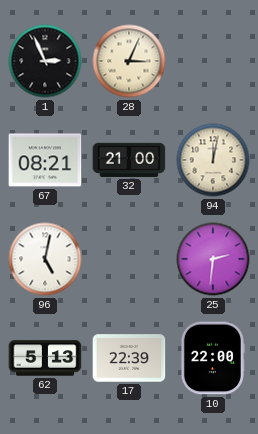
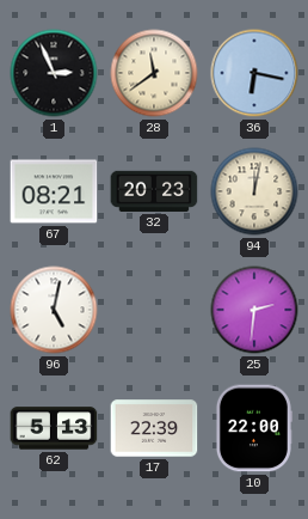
28: 3:04 -> 11:39
36: none -> 6:17
32: 21:00 -> 20:23
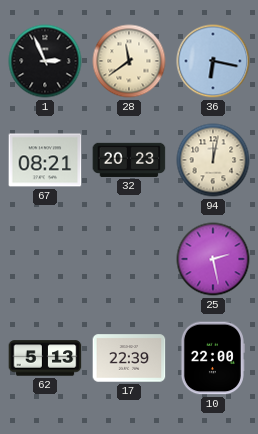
96: 5:02 -> none
25: 2:31 -> 2:28
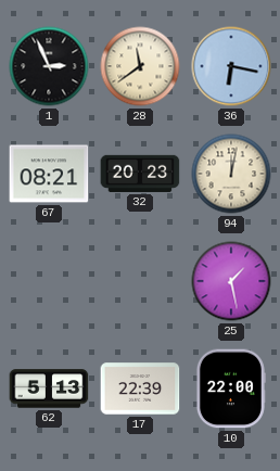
25: 2:28 -> 1:28
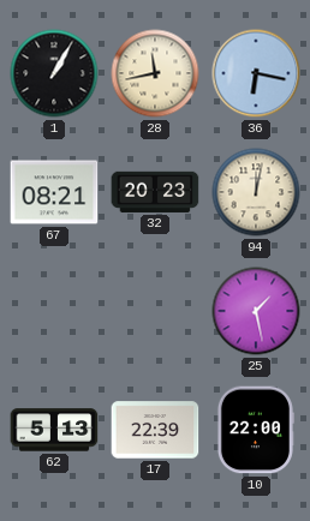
1: 2:56 -> 1:05
28: 11:39 -> 11:43
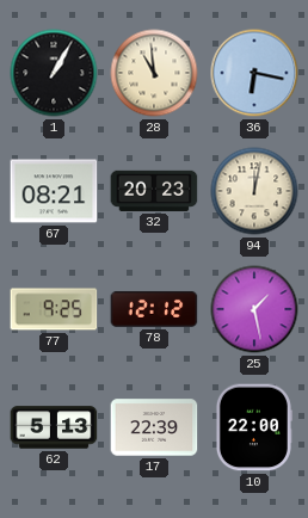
28: 11:43 -> 10:59
77: none -> 9:25
78: none -> 12:12
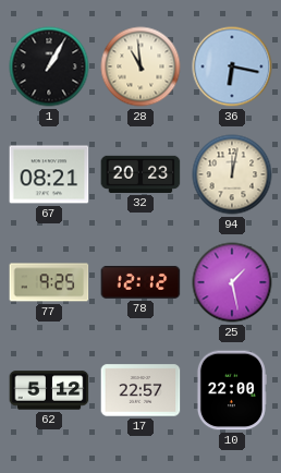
62: 5:13 -> 5:12
17: 22:39 -> 22:57
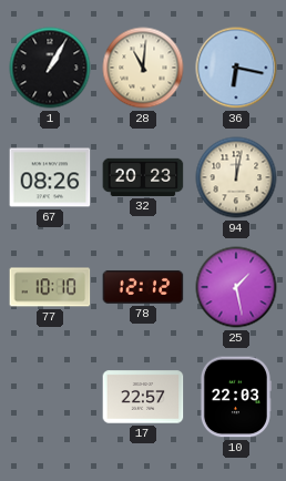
28: 10:59 -> 11:01
67: 08:21 -> 08:26
77: 9:25 -> 10:10
62: 5:12 -> none
10: 22:00 -> 22:03
